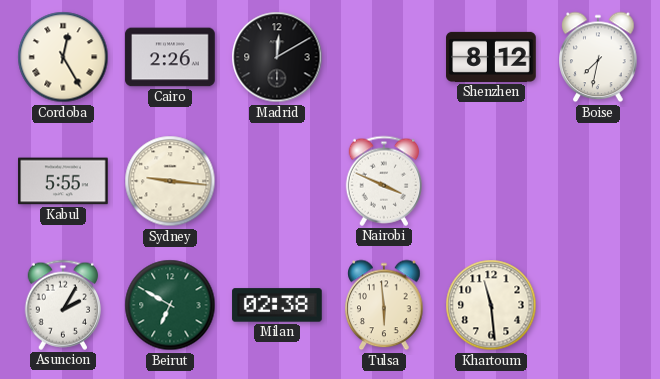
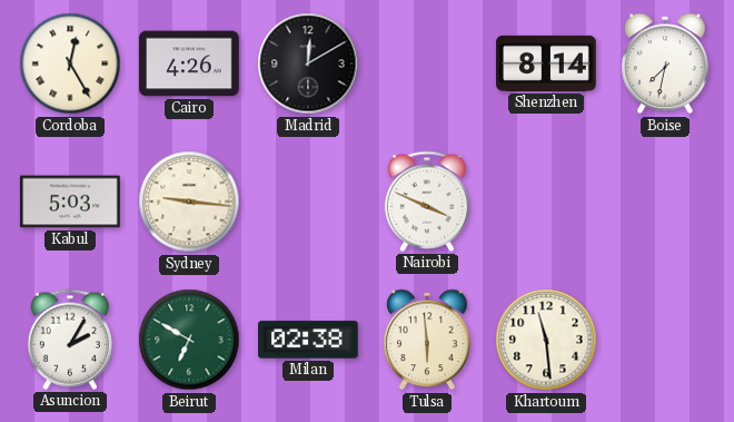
Cairo: 2:26 -> 4:26
Shenzhen: 8:12 -> 8:14
Kabul: 5:55 -> 5:03
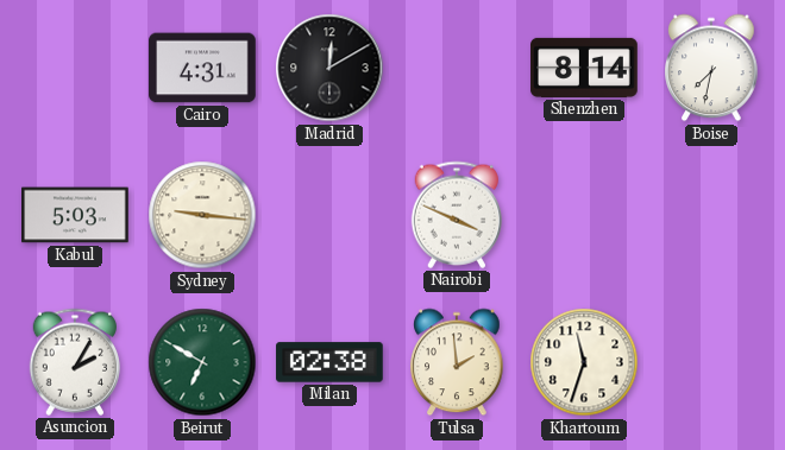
Cordoba: 12:25 -> none
Cairo: 4:26 -> 4:31
Tulsa: 5:59 -> 1:59
Khartoum: 11:29 -> 11:33
